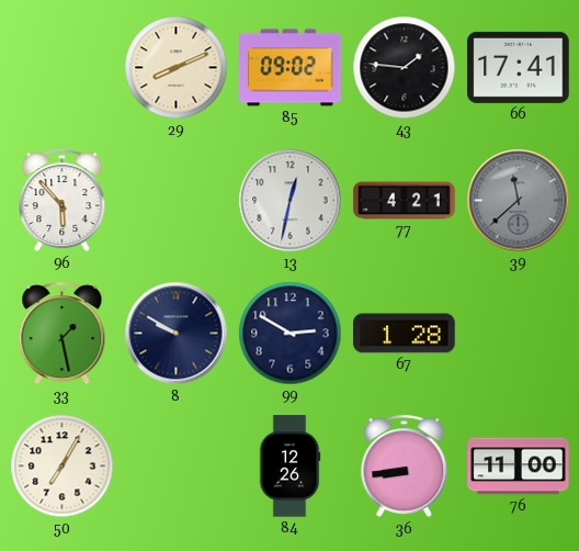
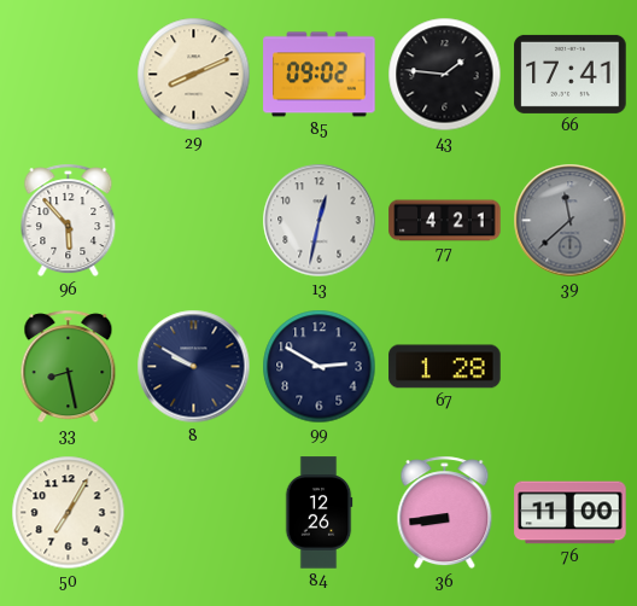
33: 1:28 -> 8:28
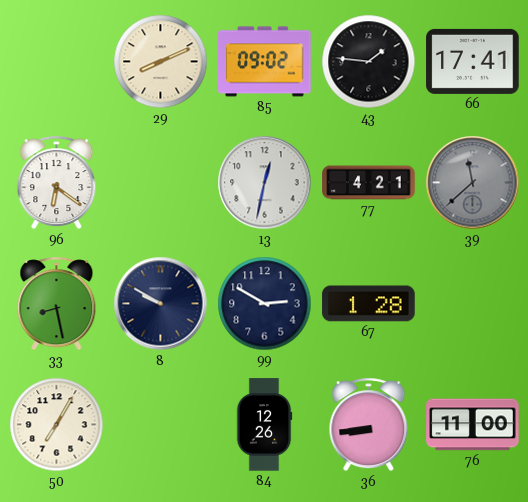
96: 5:53 -> 6:21
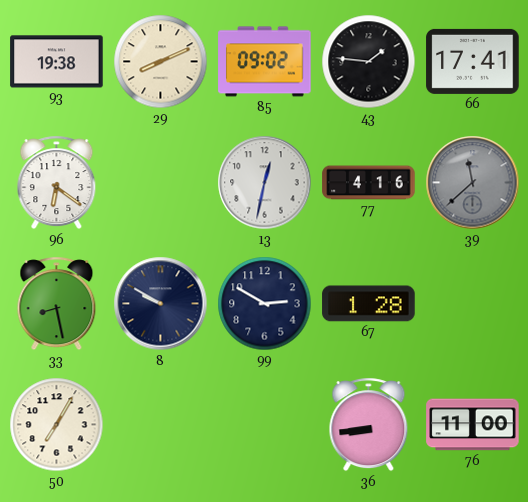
93: none -> 19:38
77: 4:21 -> 4:16
84: 12:26 -> none
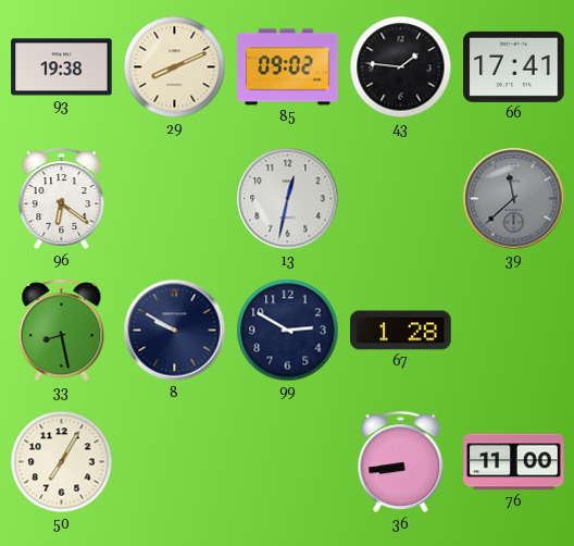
77: 4:16 -> none
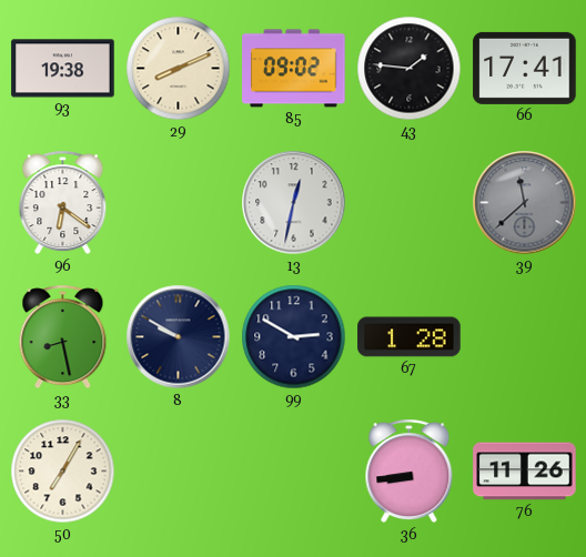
76: 11:00 -> 11:26
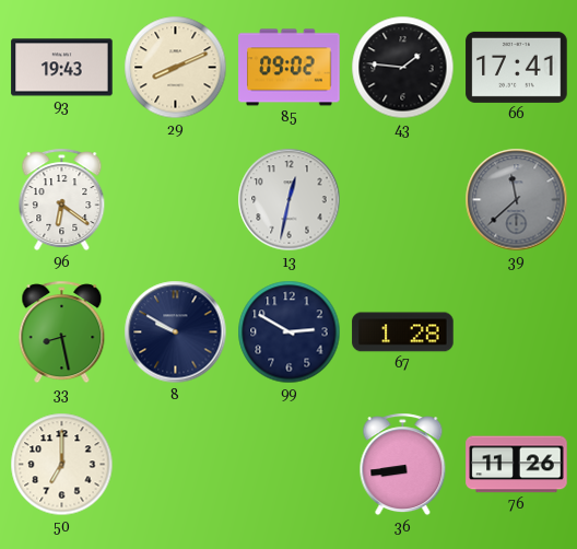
93: 19:38 -> 19:43
50: 7:05 -> 7:00
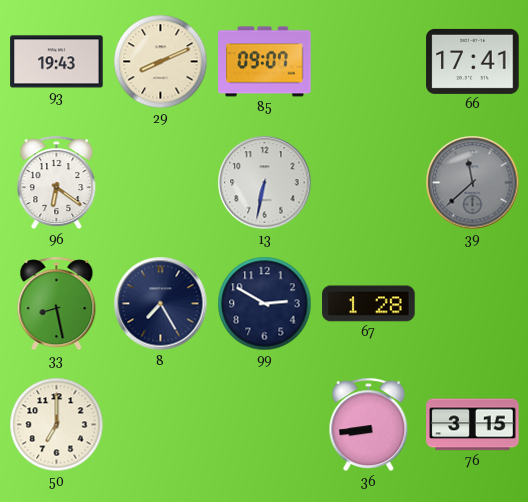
85: 09:02 -> 09:07
43: 1:46 -> none
13: 12:32 -> 6:32
8: 9:50 -> 7:25
76: 11:26 -> 3:15
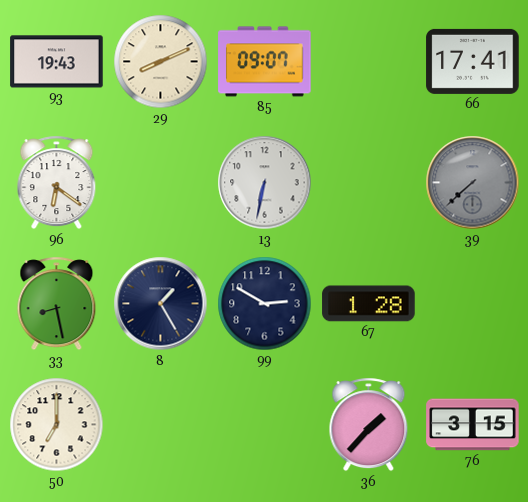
39: 11:38 -> 7:38
8: 7:25 -> 1:25
36: 8:44 -> 1:37
